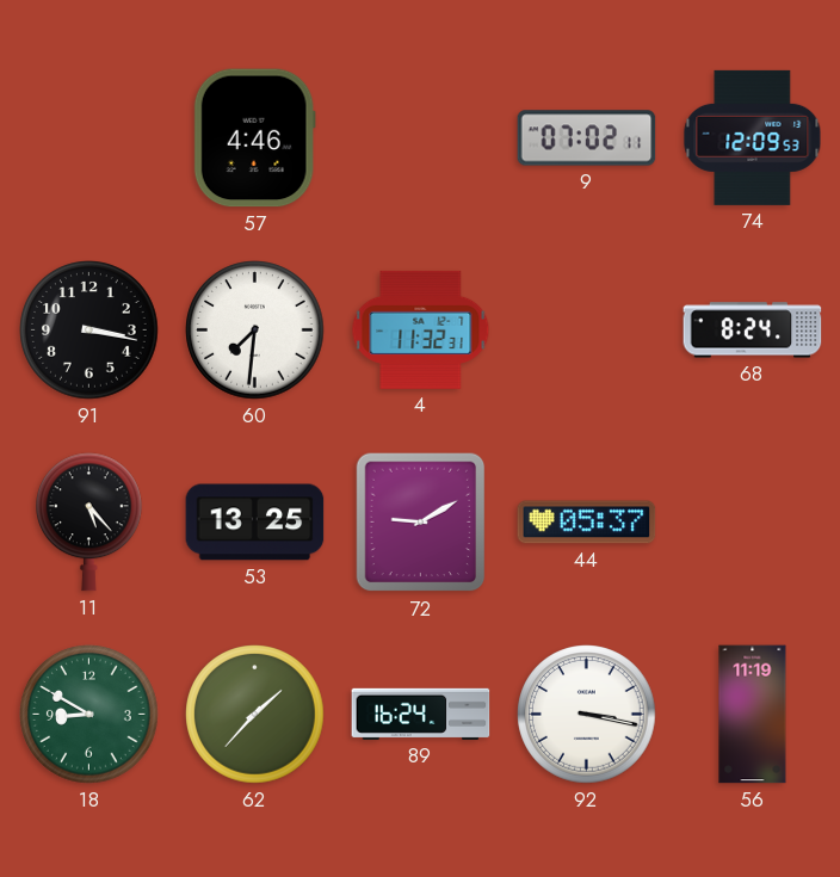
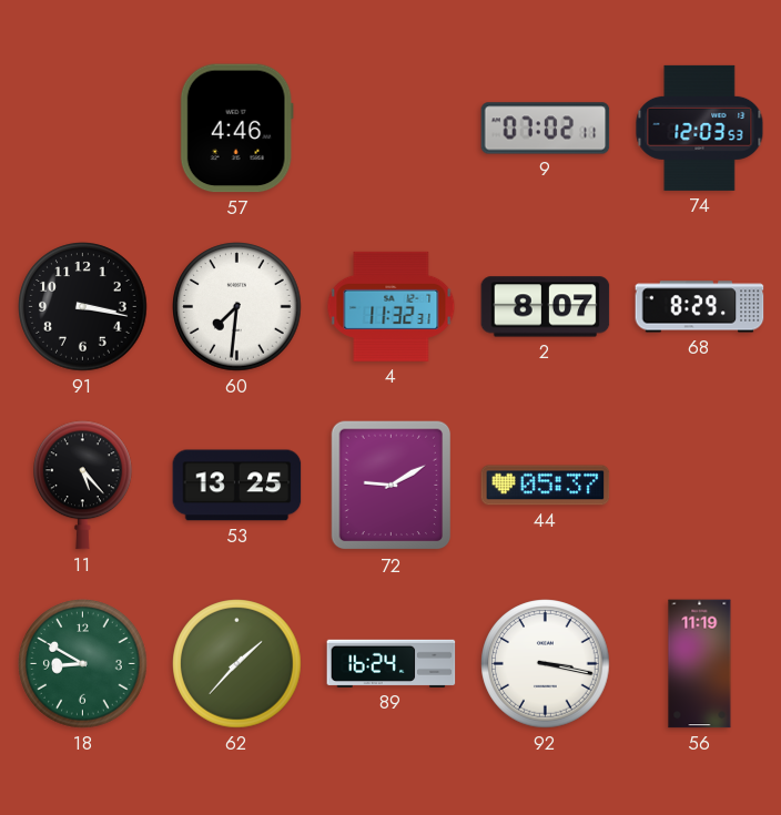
74: 12:09 -> 12:03
2: none -> 8:07
68: 8:24 -> 8:29
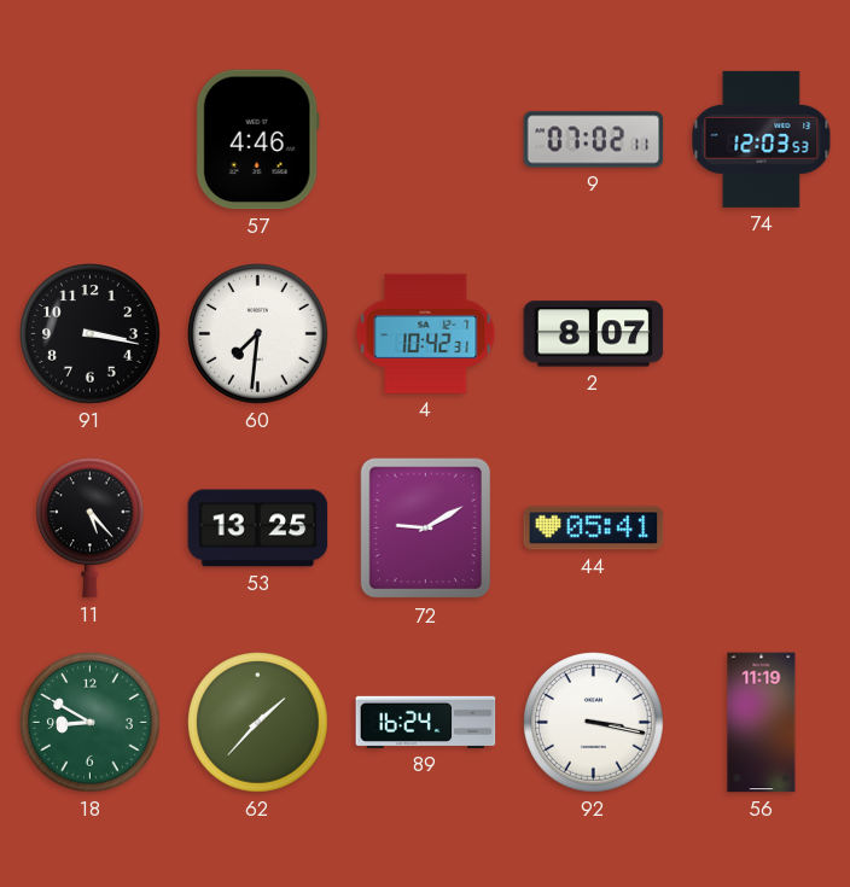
4: 11:32 -> 10:42
68: 8:29 -> none
44: 05:37 -> 05:41
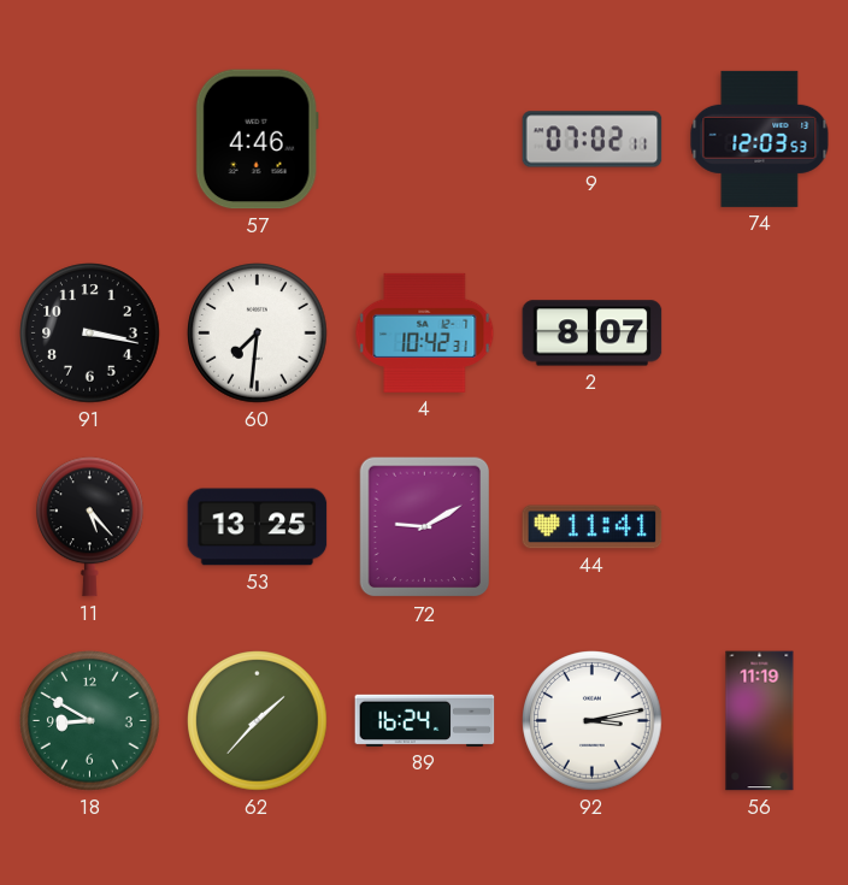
44: 05:41 -> 11:41
92: 3:17 -> 3:13
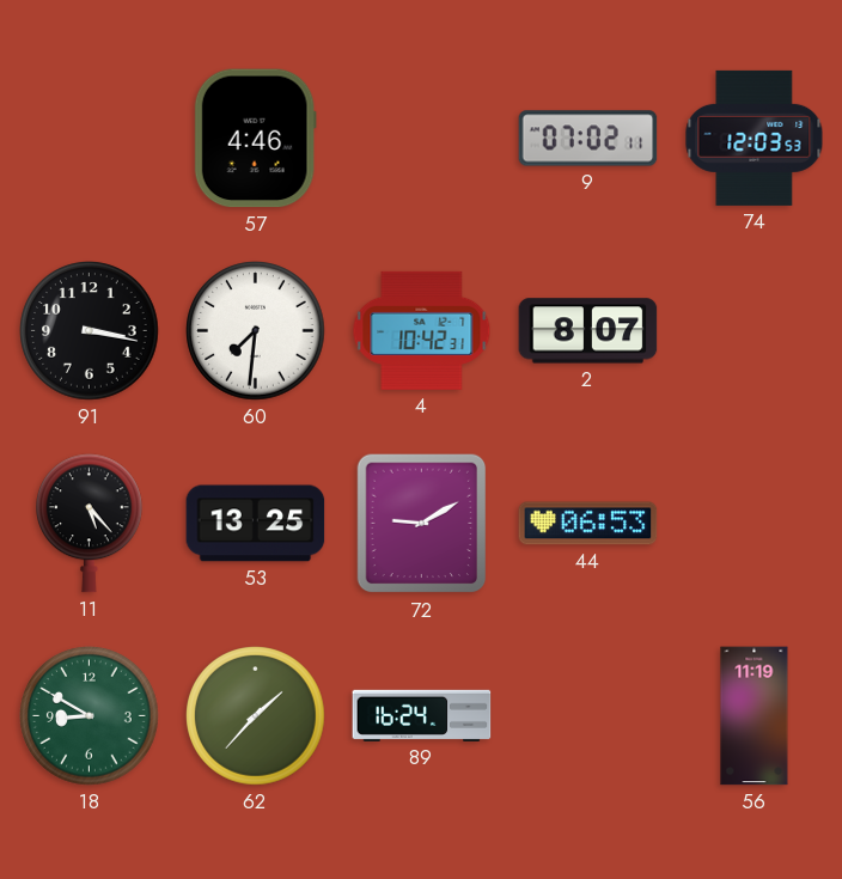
44: 11:41 -> 06:53
92: 3:13 -> none
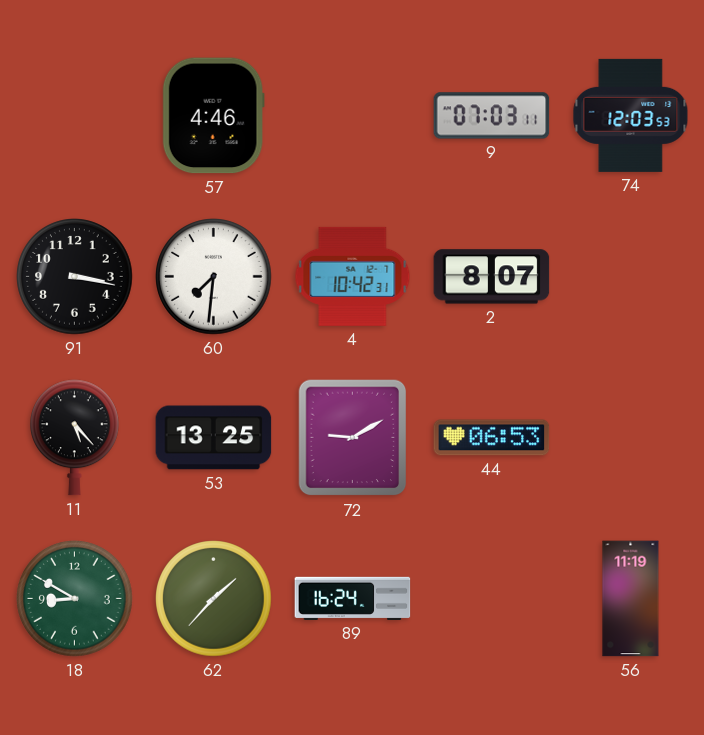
9: 07:02 -> 07:03
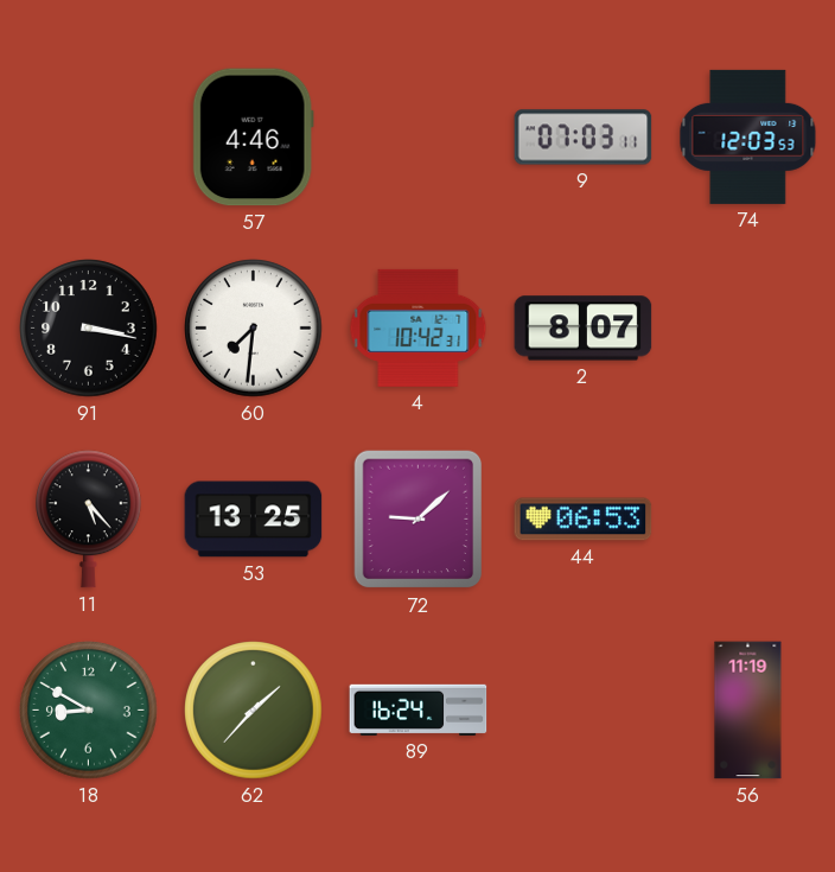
72: 9:10 -> 9:08
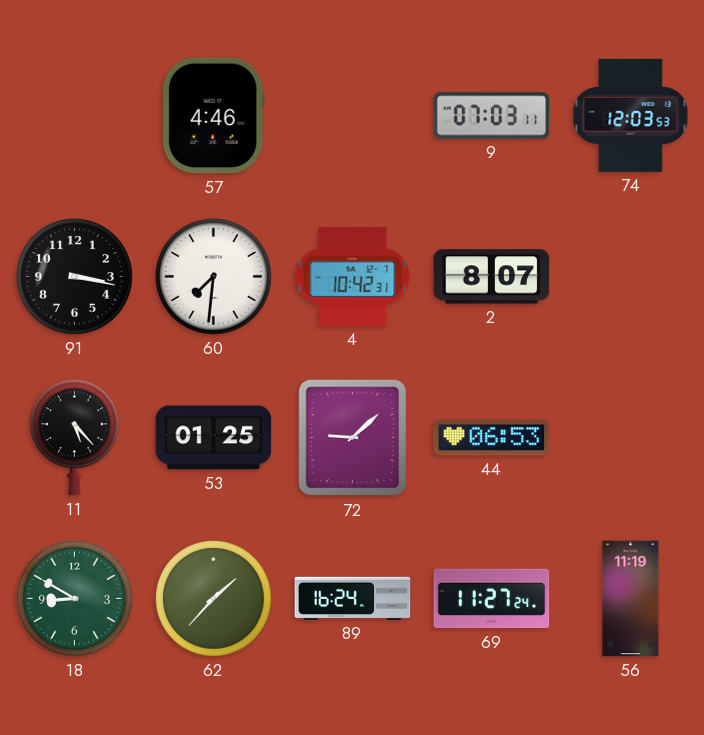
53: 13:25 -> 01:25
69: none -> 11:27
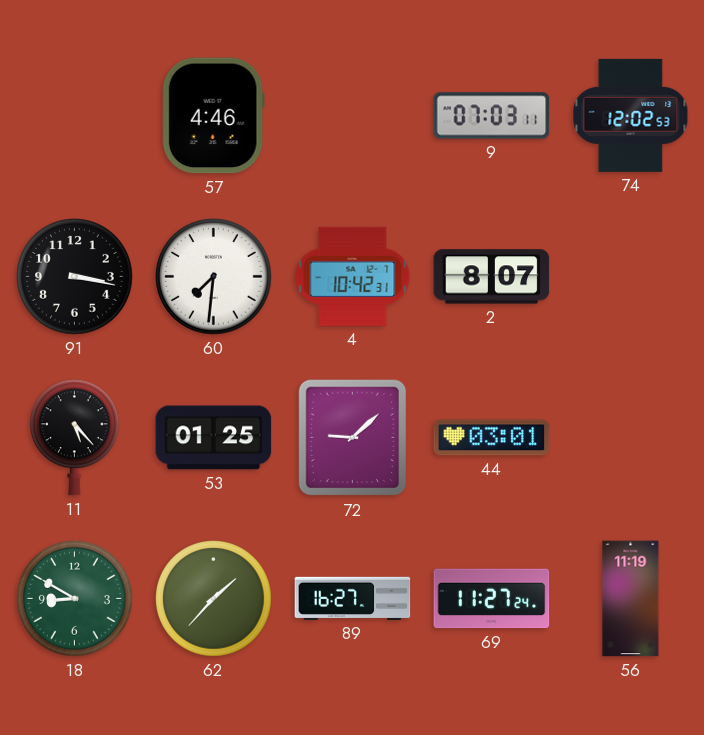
74: 12:03 -> 12:02
44: 06:53 -> 03:01
89: 16:24 -> 16:27
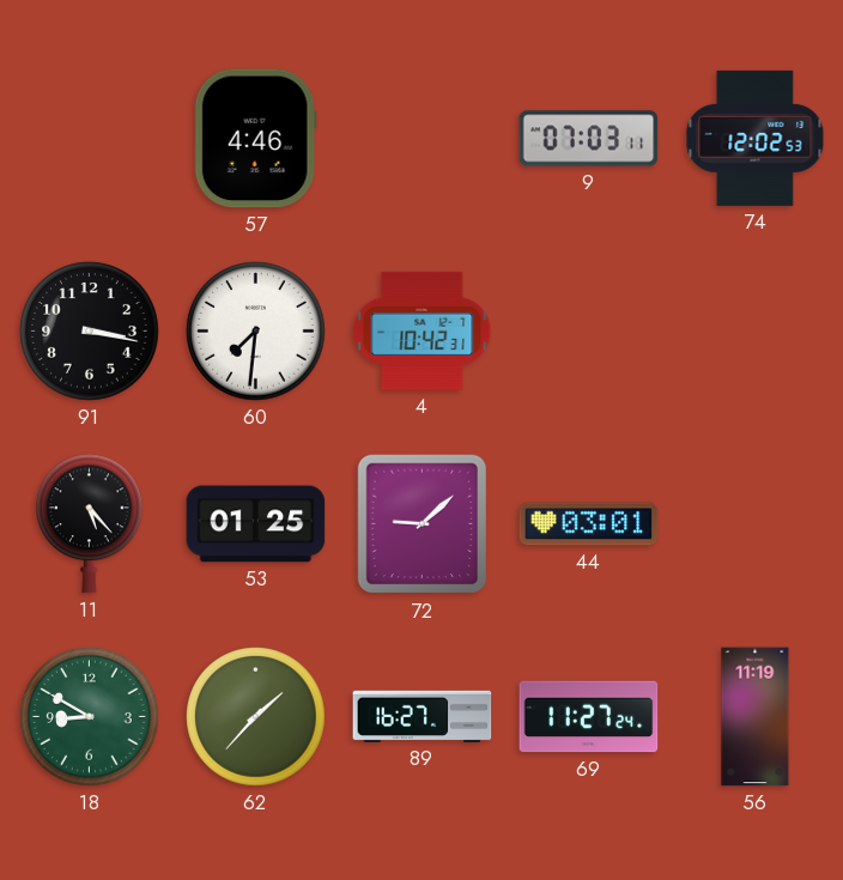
2: 8:07 -> none
